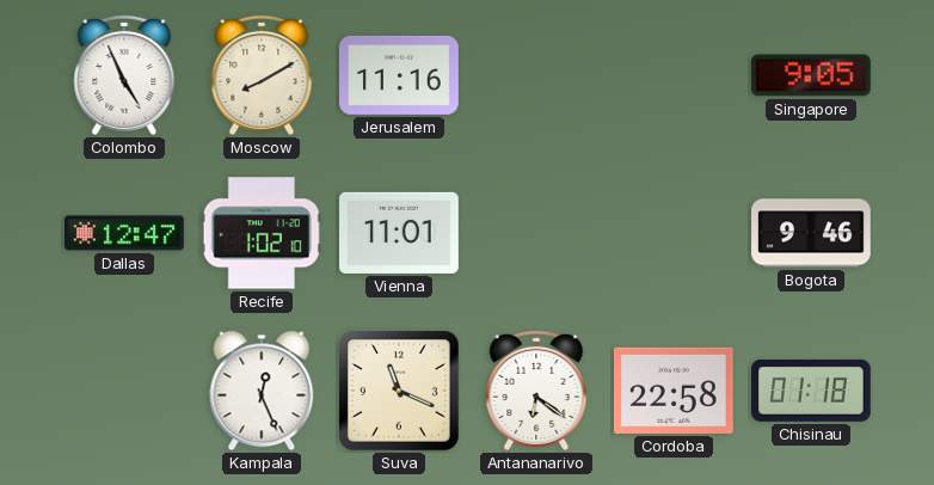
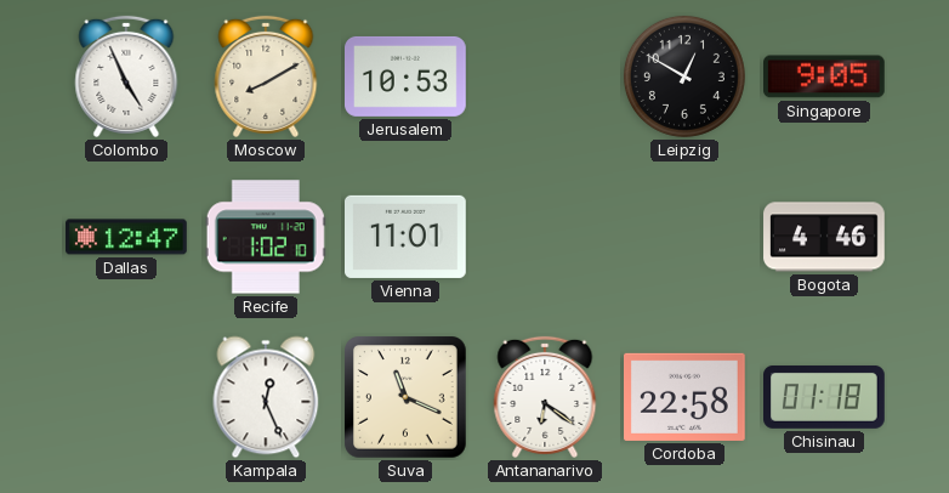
Jerusalem: 11:16 -> 10:53
Leipzig: none -> 12:50
Bogota: 9:46 -> 4:46
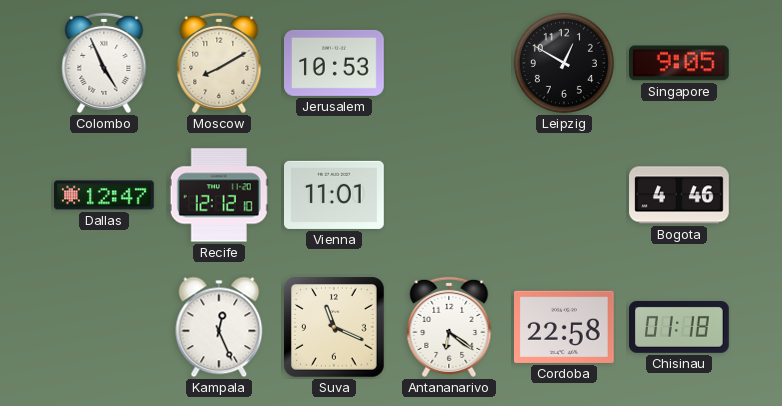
Recife: 1:02 -> 12:12
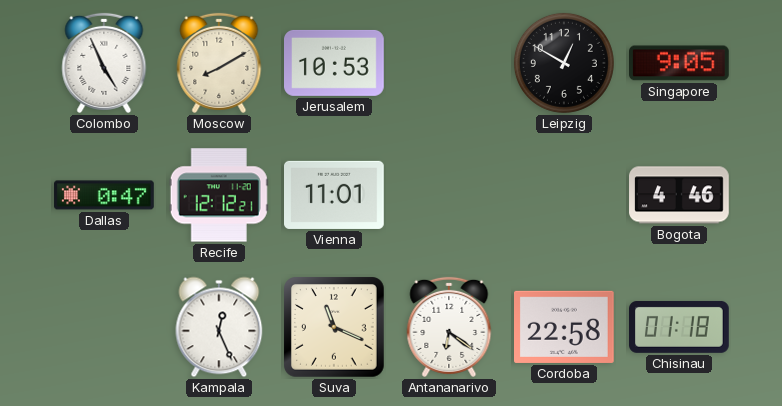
Dallas: 12:47 -> 0:47
Recife: 12:12:10 -> 12:12:21
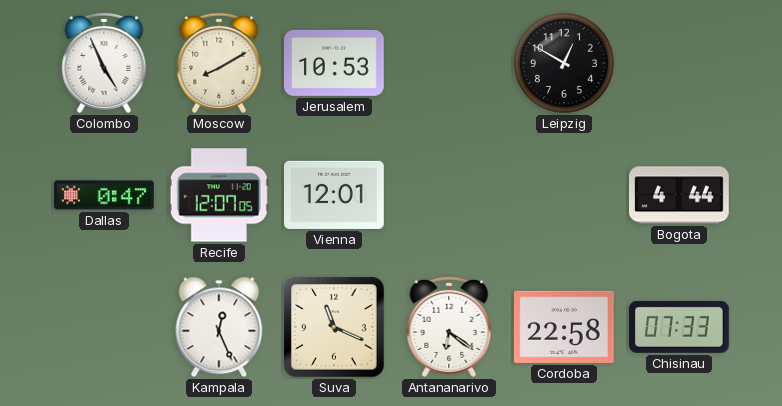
Singapore: 9:05 -> none
Recife: 12:12 -> 12:07
Vienna: 11:01 -> 12:01
Bogota: 4:46 -> 4:44
Chisinau: 01:18 -> 07:33
